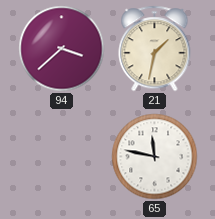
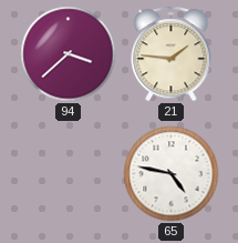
21: 1:32 -> 1:46
65: 11:47 -> 4:47
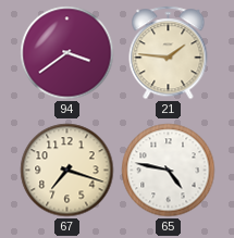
94: 3:38 -> 3:39
67: none -> 7:18
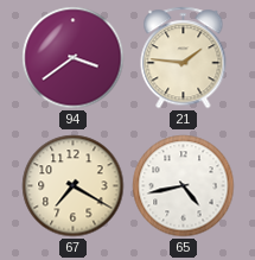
67: 7:18 -> 7:20
65: 4:47 -> 4:43
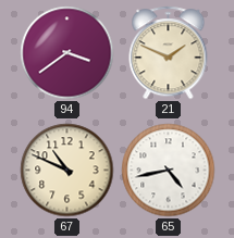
21: 1:46 -> 1:49
67: 7:20 -> 10:49
